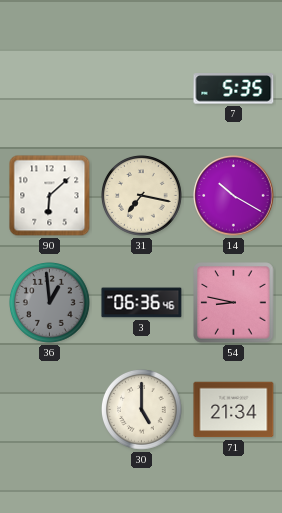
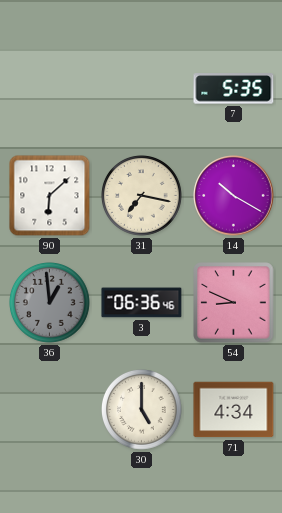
54: 8:47 -> 8:49
71: 21:34 -> 4:34
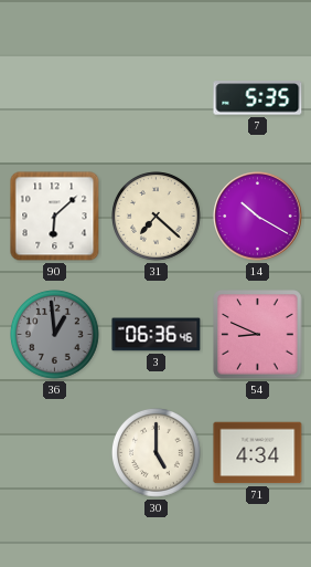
31: 7:17 -> 7:22
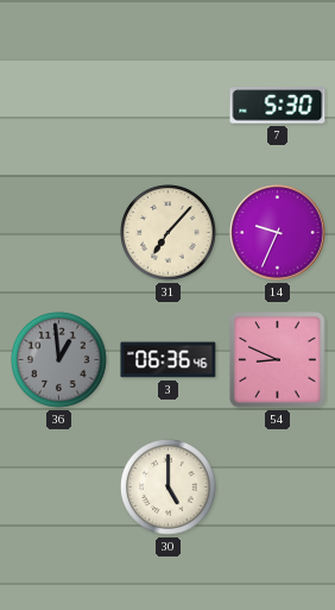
7: 5:35 -> 5:30
90: 6:08 -> none
31: 7:22 -> 7:07
14: 10:20 -> 9:34
71: 4:34 -> none
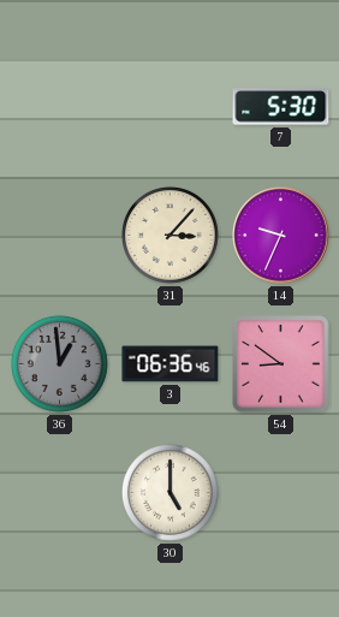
31: 7:07 -> 3:07
54: 8:49 -> 8:51
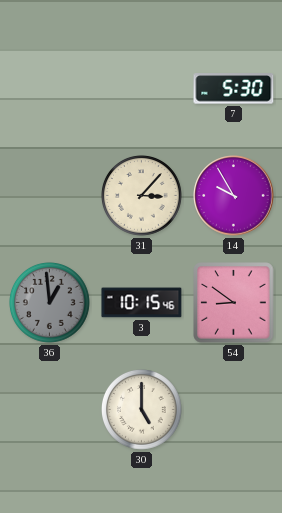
14: 9:34 -> 9:55
3: 06:36 -> 10:15
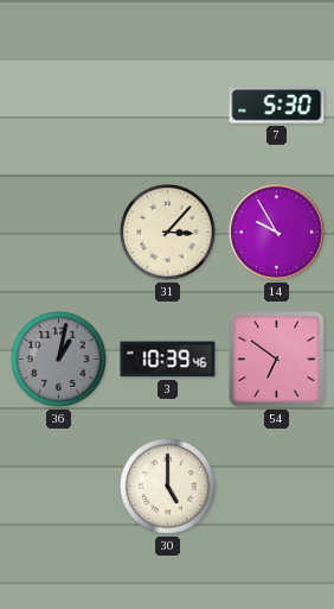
36: 12:59 -> 1:02
3: 10:15 -> 10:39
54: 8:51 -> 6:51
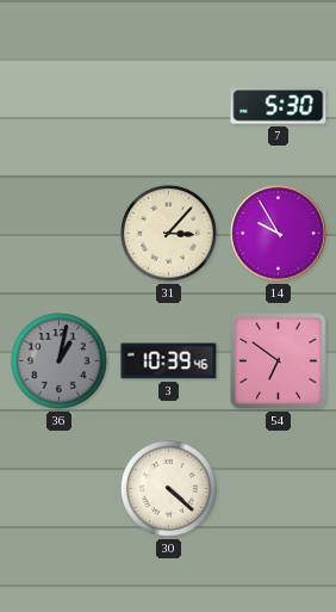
30: 5:00 -> 4:22
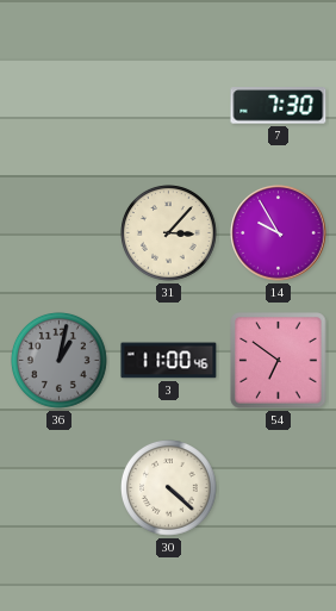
7: 5:30 -> 7:30
3: 10:39 -> 11:00
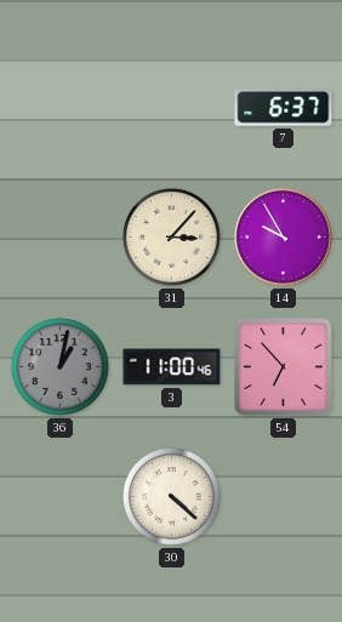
7: 7:30 -> 6:37
54: 6:51 -> 6:53
